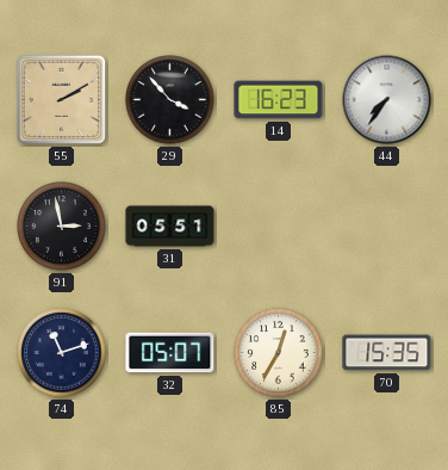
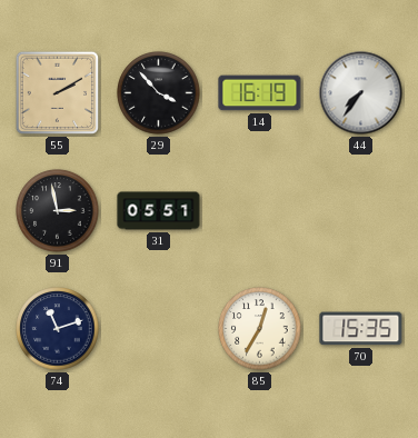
14: 16:23 -> 16:19
32: 05:07 -> none
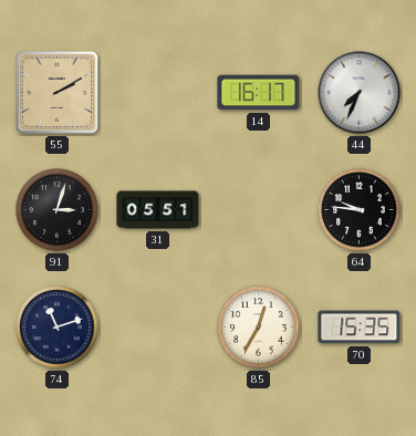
29: 3:53 -> none
14: 16:19 -> 16:17
44: 7:36 -> 7:34
91: 2:58 -> 3:03
64: none -> 9:46
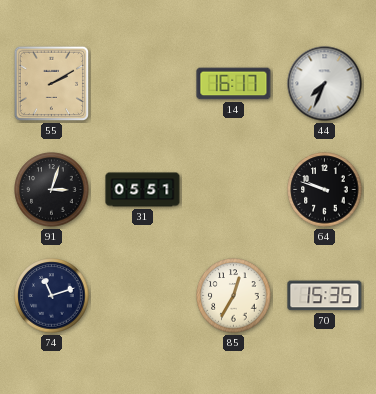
64: 9:46 -> 9:48
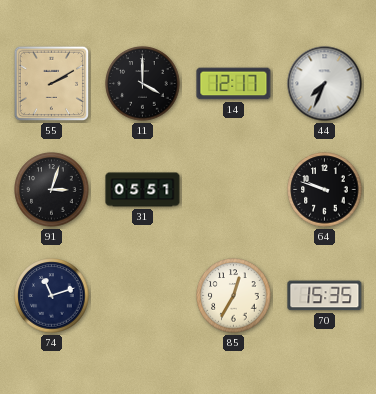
11: none -> 4:00
14: 16:17 -> 12:17
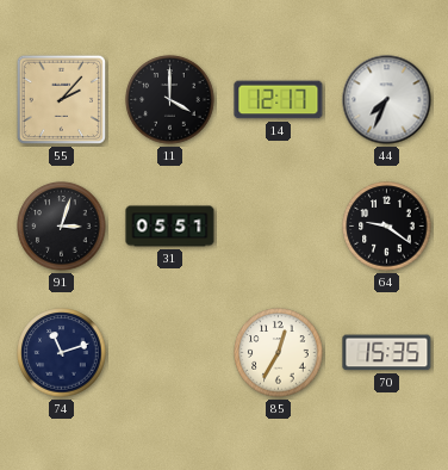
55: 2:10 -> 2:07
64: 9:48 -> 9:21
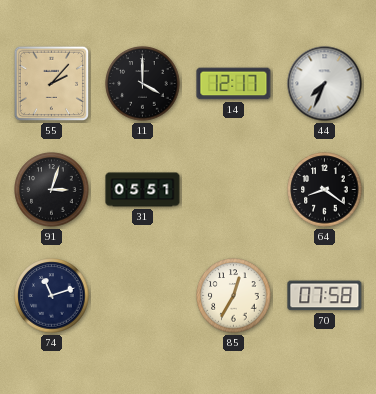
64: 9:21 -> 8:21
70: 15:35 -> 07:58
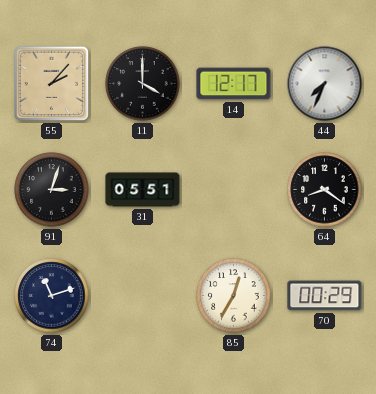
70: 07:58 -> 00:29
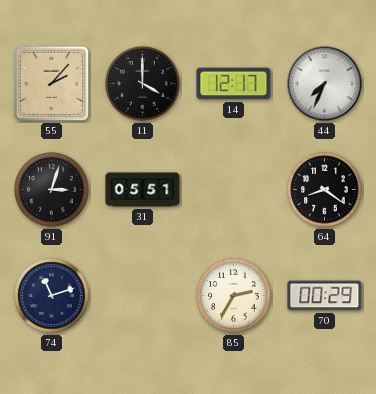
85: 12:35 -> 2:35
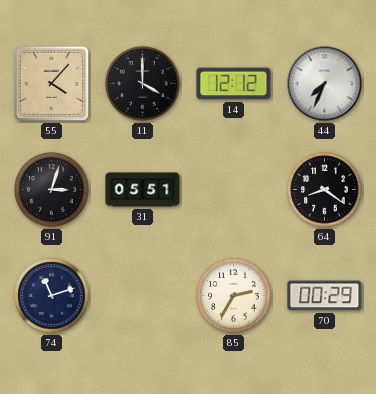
55: 2:07 -> 4:07
14: 12:17 -> 12:12
